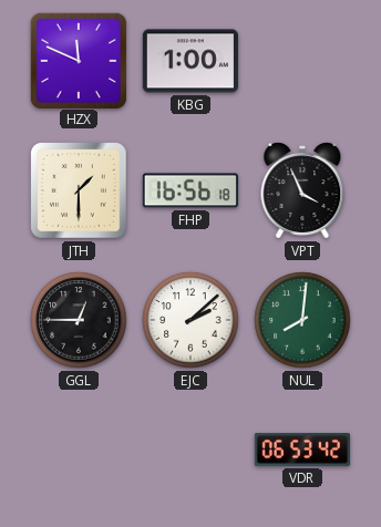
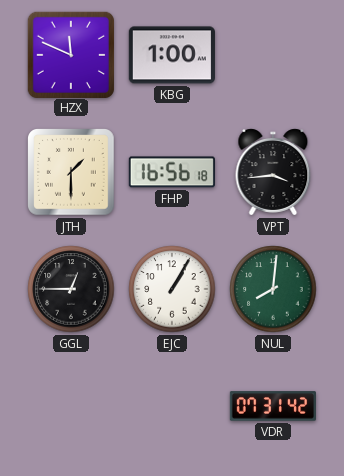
VPT: 3:56 -> 3:44
EJC: 2:08 -> 1:05
VDR: 06:53 -> 07:31
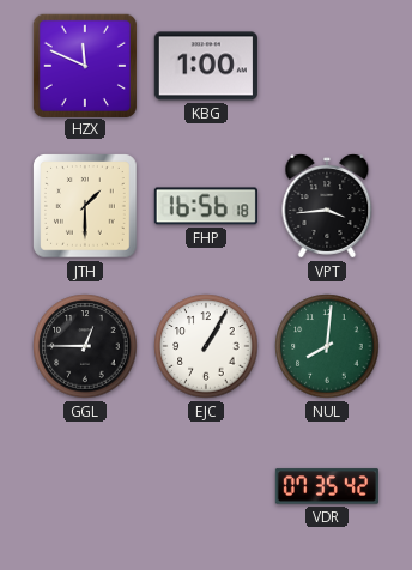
VDR: 07:31 -> 07:35
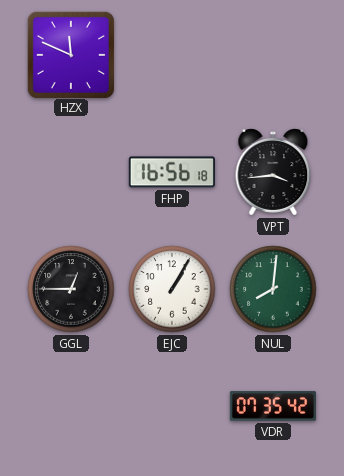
KBG: 1:00 -> none
JTH: 1:30 -> none
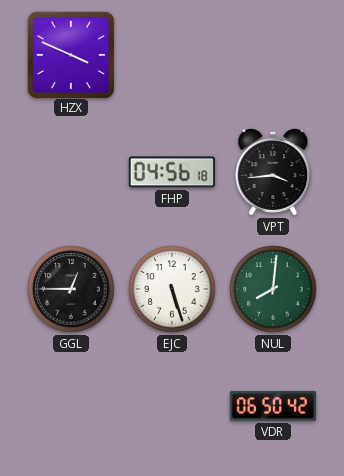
HZX: 11:49 -> 3:49
FHP: 16:56 -> 04:56
EJC: 1:05 -> 5:27
VDR: 07:35 -> 06:50
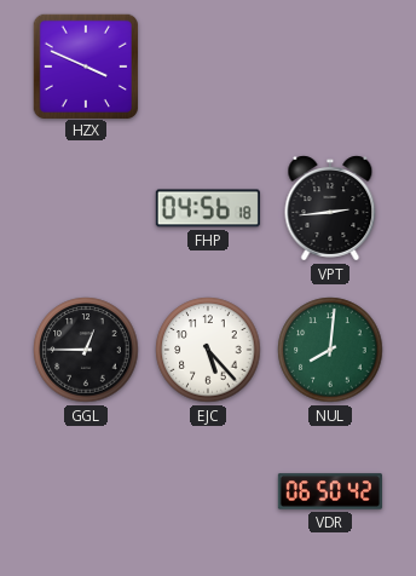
VPT: 3:44 -> 2:44
EJC: 5:27 -> 5:23
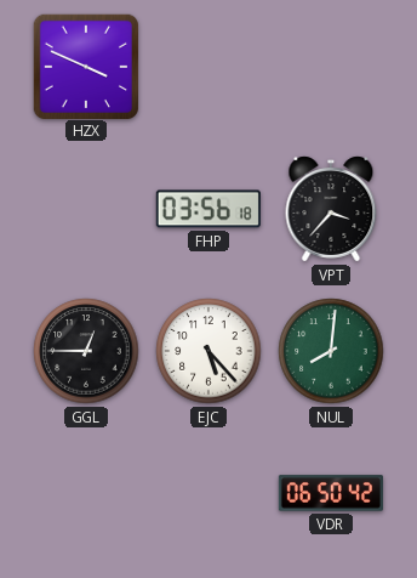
FHP: 04:56 -> 03:56
VPT: 2:44 -> 3:37
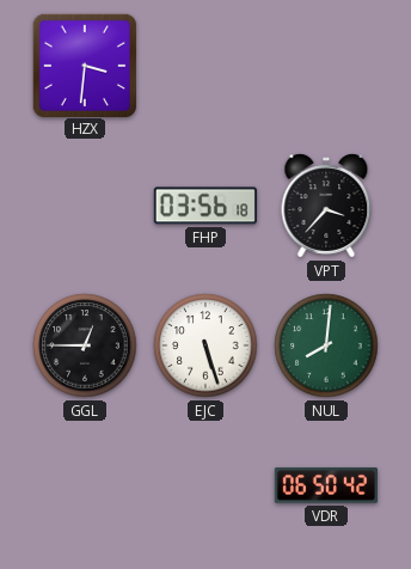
HZX: 3:49 -> 3:31
EJC: 5:23 -> 5:27
